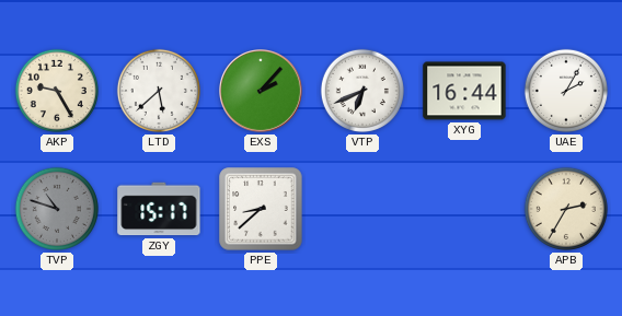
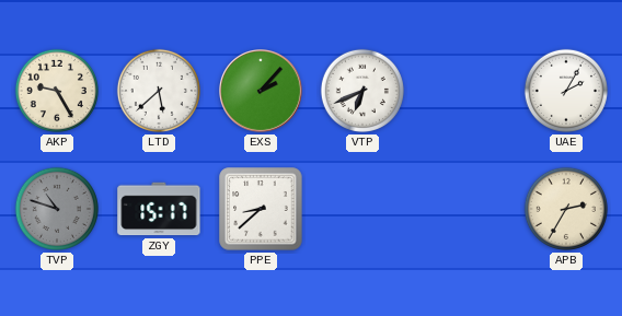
XYG: 16:44 -> none
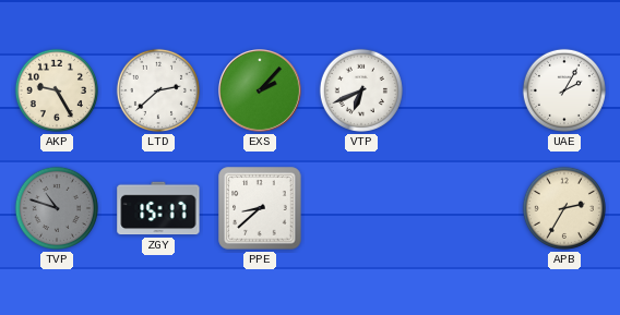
LTD: 5:38 -> 2:38
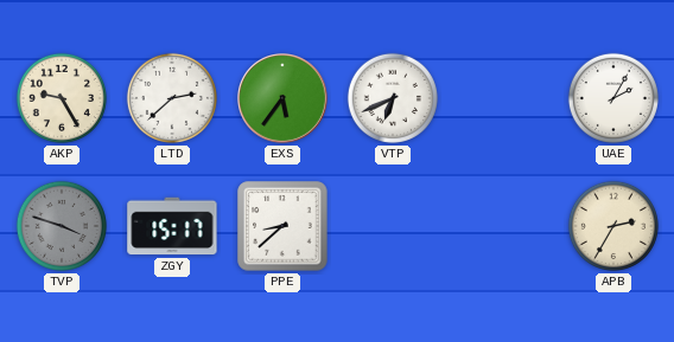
EXS: 2:07 -> 5:36
TVP: 10:48 -> 3:48
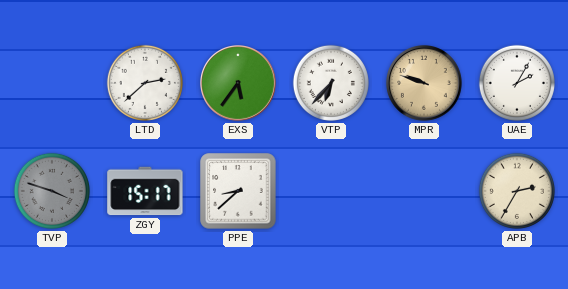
AKP: 9:25 -> none
VTP: 6:41 -> 6:37
MPR: none -> 9:48
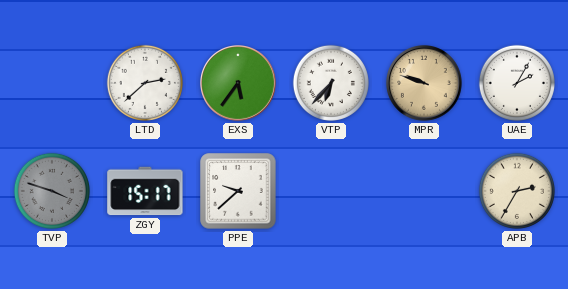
PPE: 8:38 -> 9:38
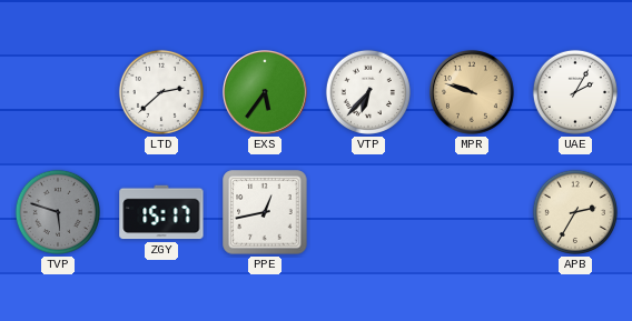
TVP: 3:48 -> 5:48
PPE: 9:38 -> 12:43
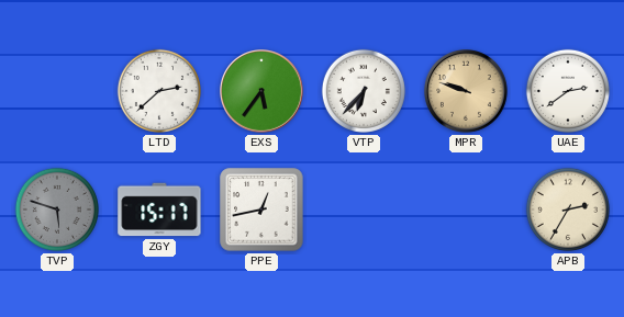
UAE: 2:05 -> 2:39
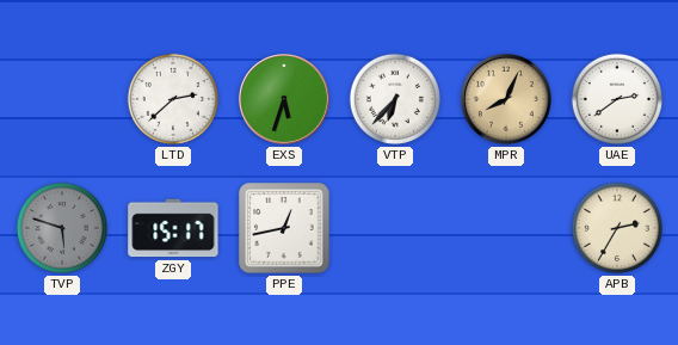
EXS: 5:36 -> 5:33
MPR: 9:48 -> 8:04
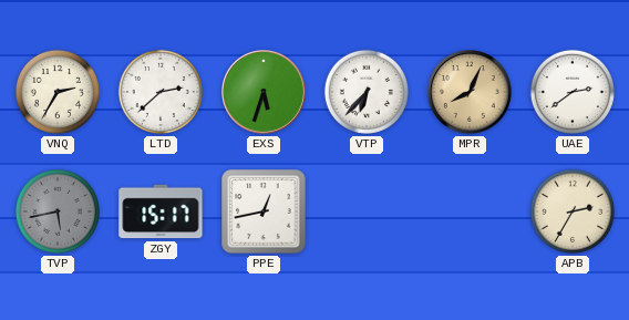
VNQ: none -> 2:35
TVP: 5:48 -> 5:43
